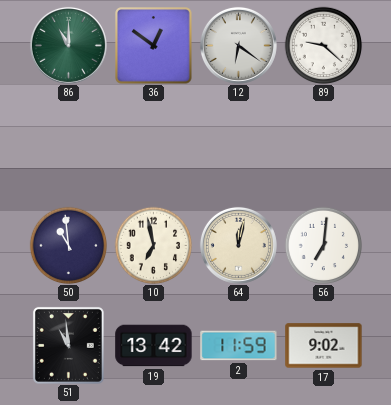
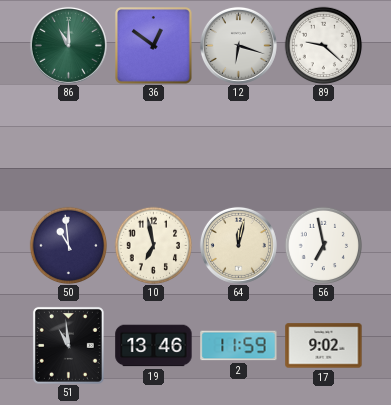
12: 6:21 -> 6:18
56: 7:01 -> 6:58
19: 13:42 -> 13:46
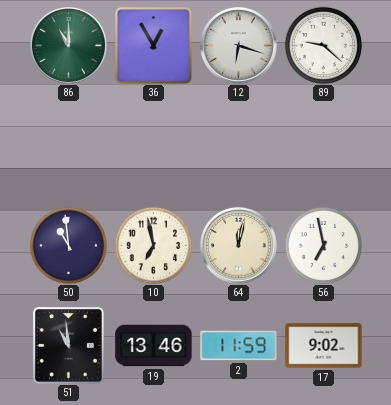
36: 12:51 -> 12:55
